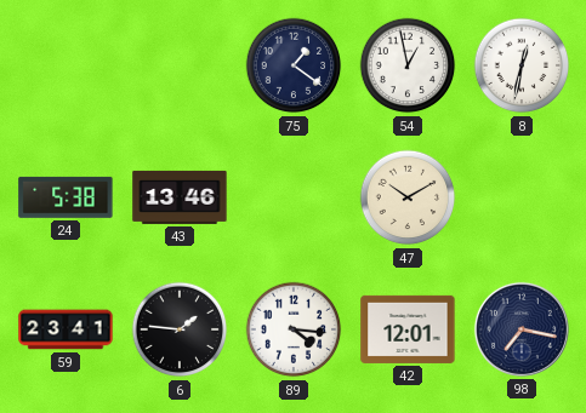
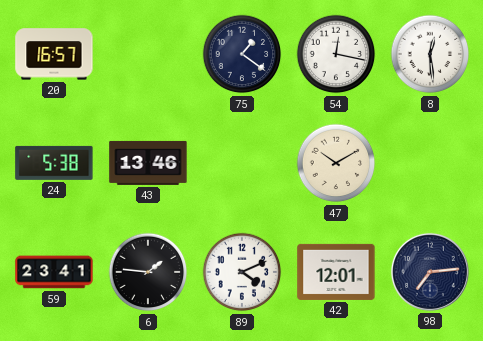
20: none -> 16:57
54: 12:58 -> 12:17
8: 12:32 -> 12:29
89: 4:16 -> 4:11
98: 7:17 -> 7:14
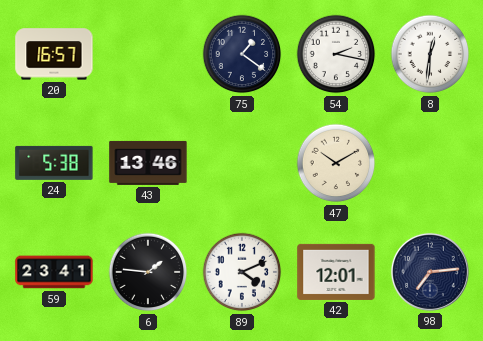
54: 12:17 -> 2:17
8: 12:29 -> 12:31
